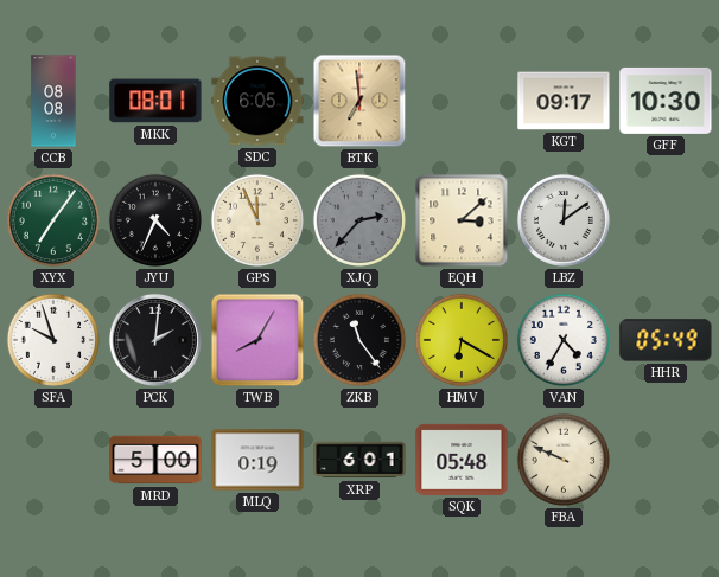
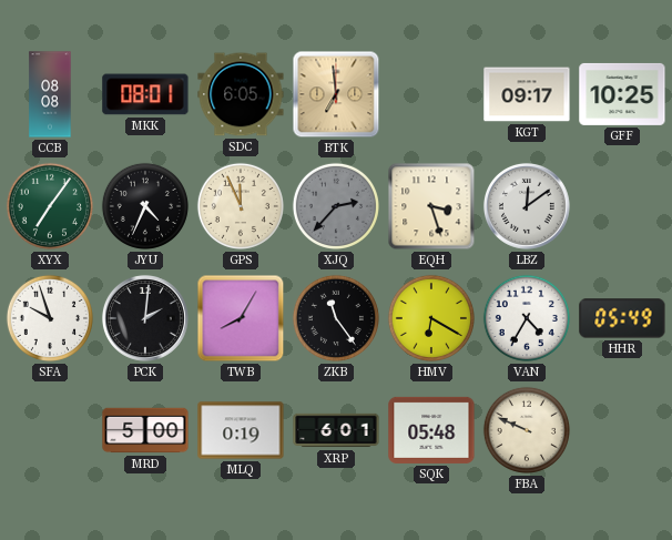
GFF: 10:30 -> 10:25
EQH: 3:08 -> 3:27
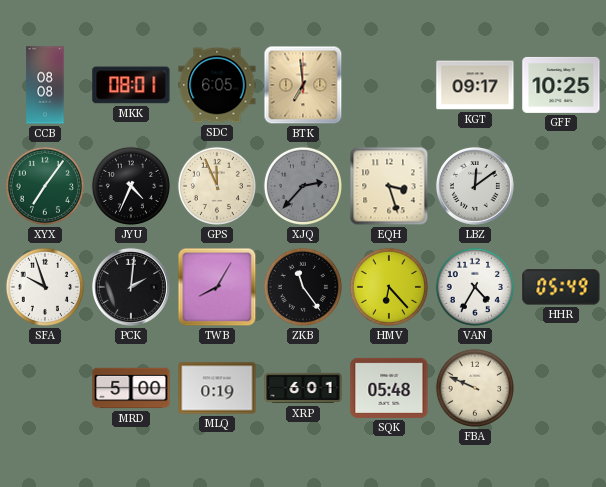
HMV: 6:20 -> 6:23
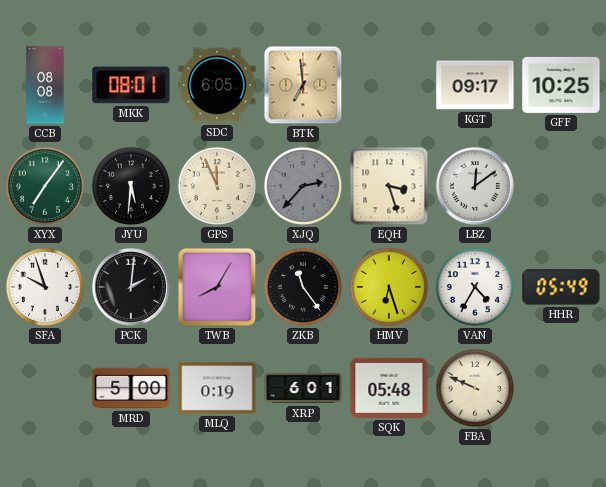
JYU: 4:34 -> 5:31
HMV: 6:23 -> 6:27
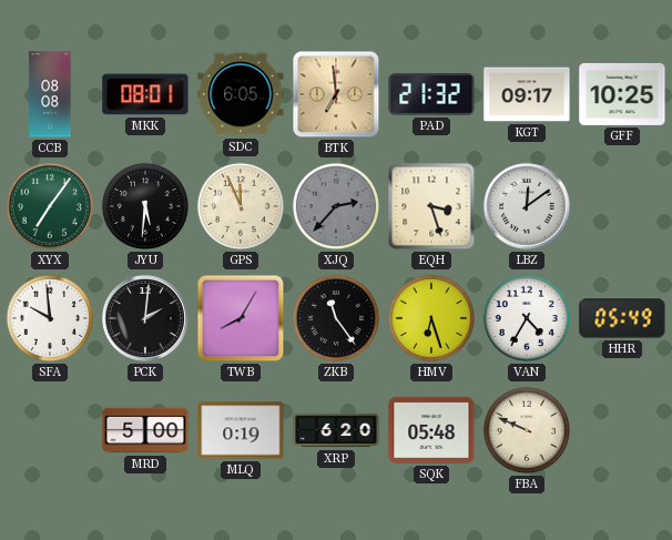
PAD: none -> 21:32
SFA: 9:57 -> 9:59
XRP: 6:01 -> 6:20
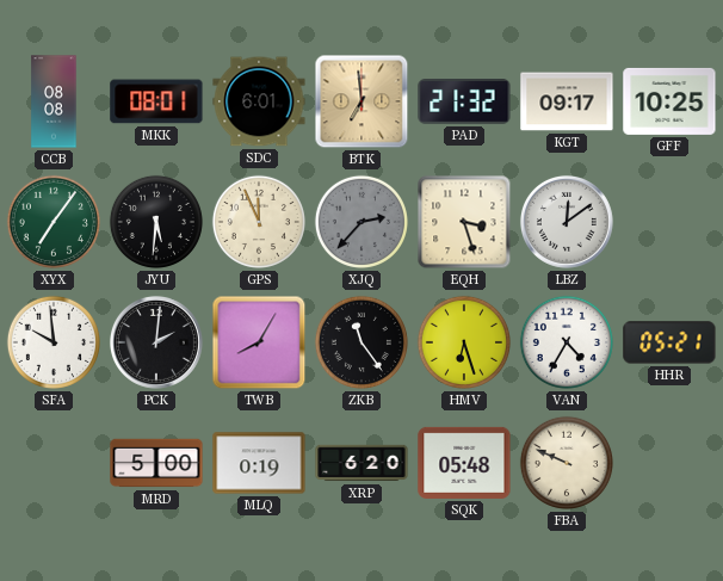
SDC: 6:05 -> 6:01
HHR: 05:49 -> 05:21
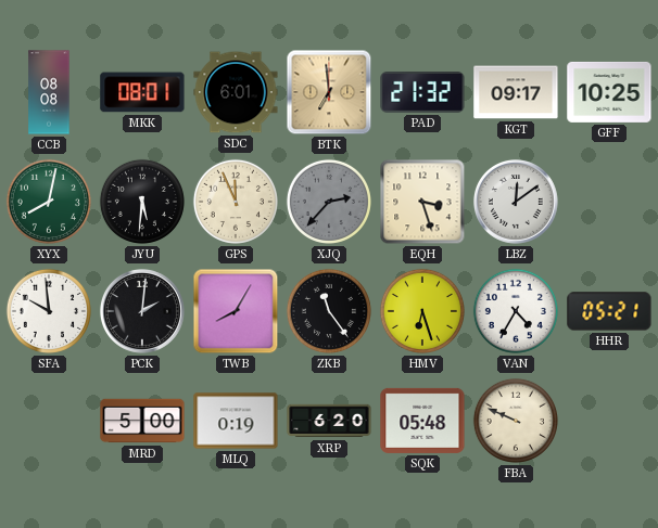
XYX: 7:06 -> 8:02
